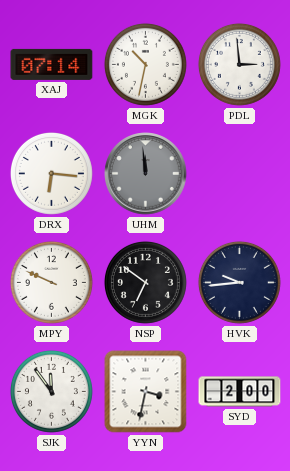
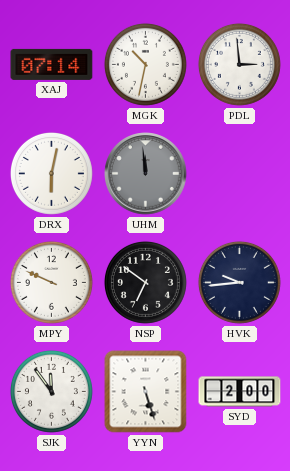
DRX: 6:16 -> 6:02
YYN: 3:32 -> 5:27
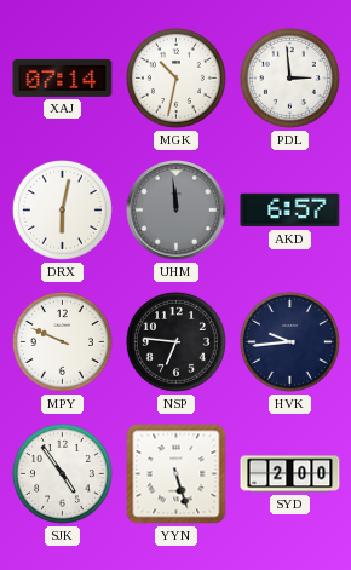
AKD: none -> 6:57
NSP: 6:51 -> 6:46
SJK: 11:54 -> 4:54
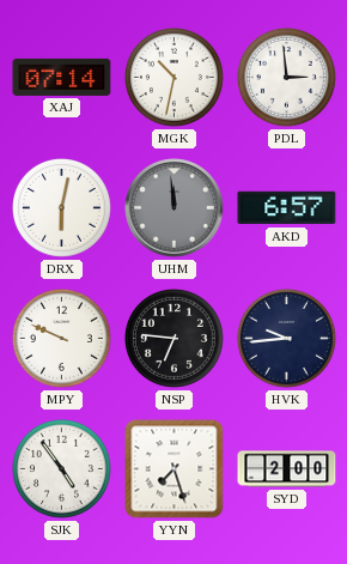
YYN: 5:27 -> 7:27
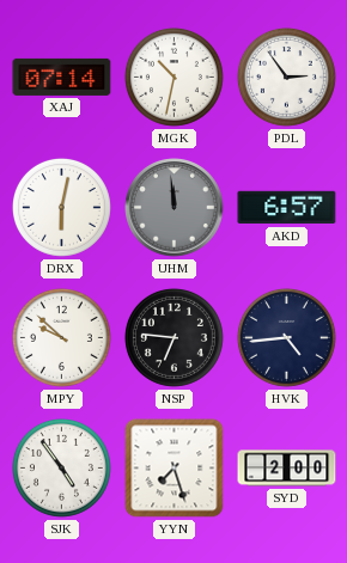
PDL: 2:59 -> 2:54
MPY: 9:49 -> 9:52
HVK: 9:44 -> 4:44
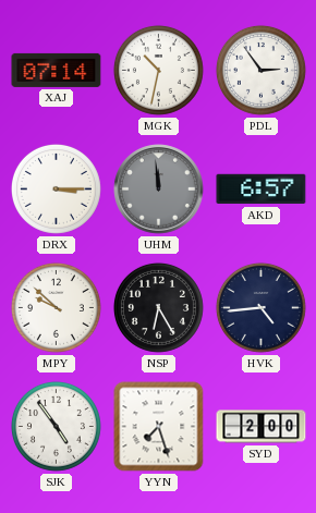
DRX: 6:02 -> 3:15
NSP: 6:46 -> 6:25
